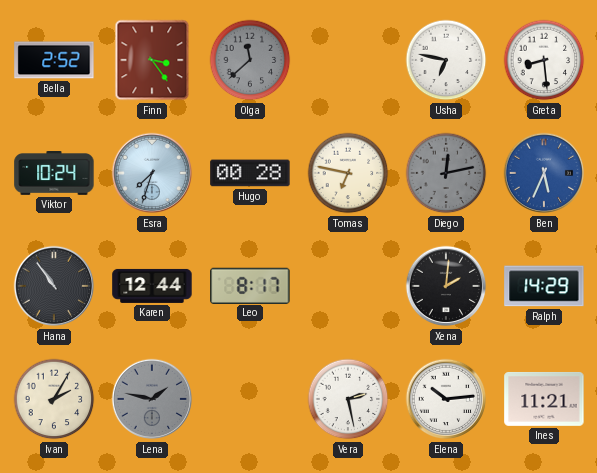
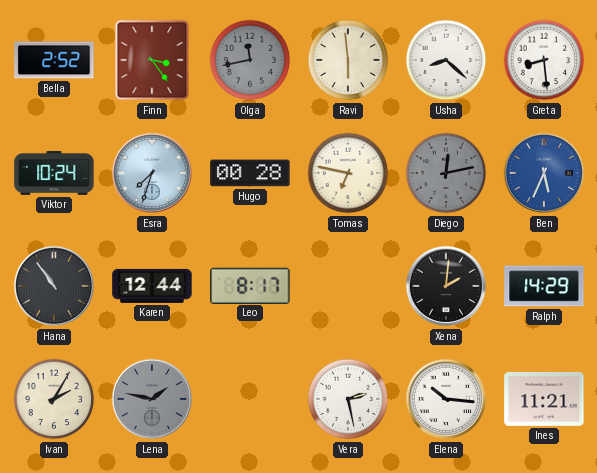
Olga: 11:38 -> 11:43
Ravi: none -> 5:59
Usha: 6:47 -> 8:22
Elena: 10:14 -> 10:16
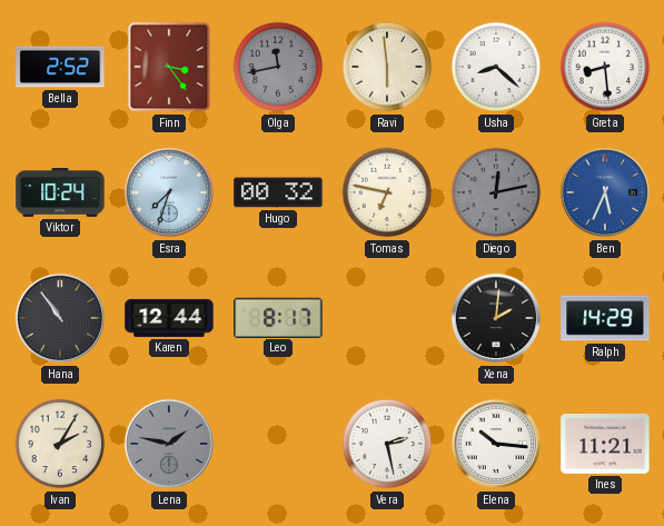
Hugo: 00:28 -> 00:32
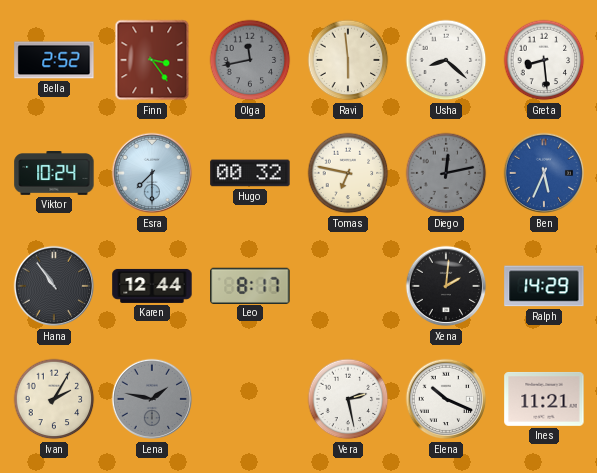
Esra: 7:33 -> 7:30
Elena: 10:16 -> 10:19
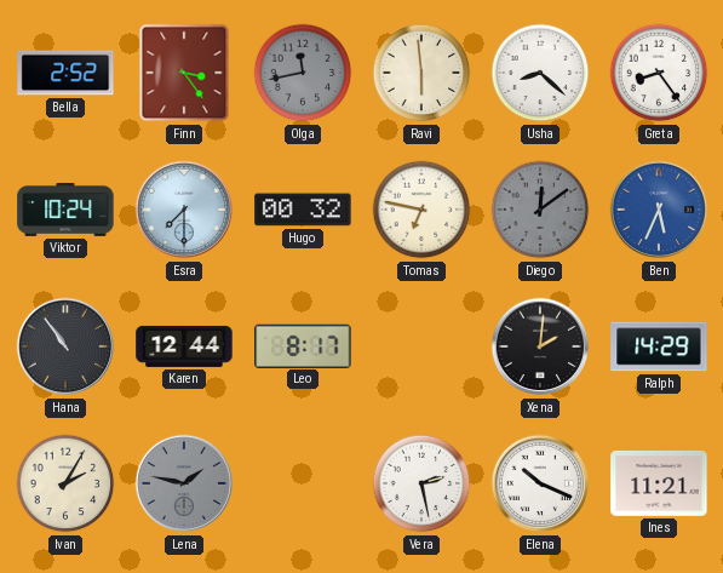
Greta: 8:29 -> 8:24
Diego: 12:13 -> 12:09
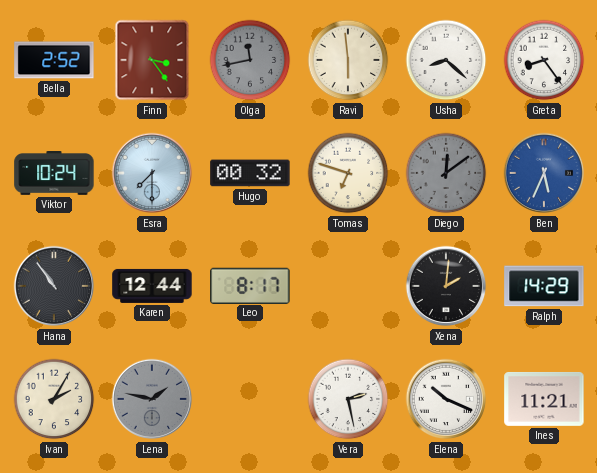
Tomas: 6:47 -> 6:48
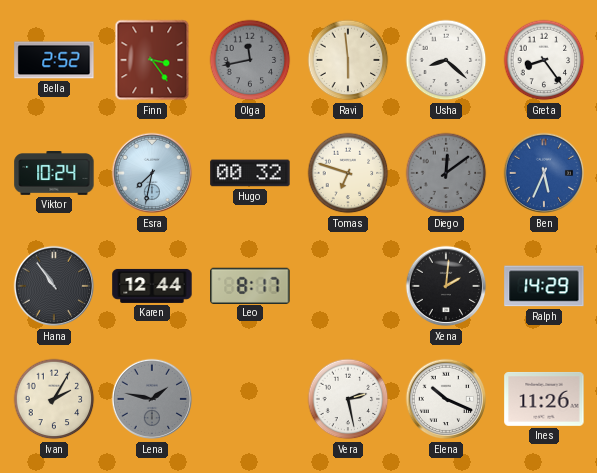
Esra: 7:30 -> 7:32
Ines: 11:21 -> 11:26
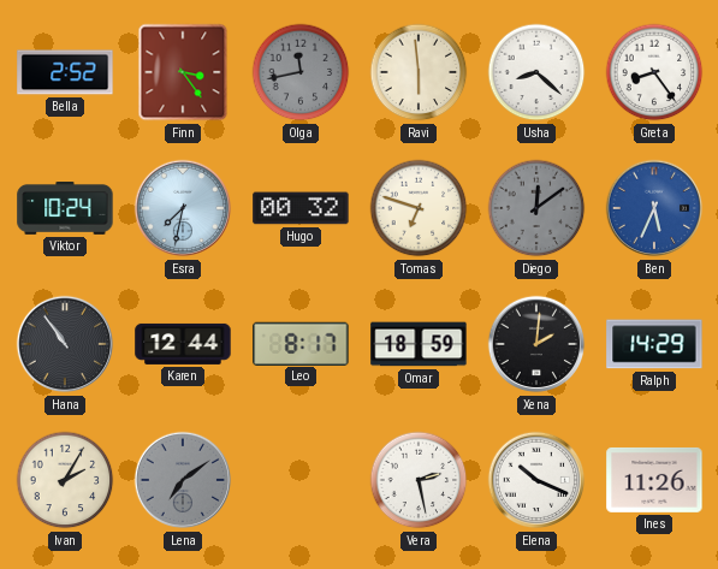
Omar: none -> 18:59
Lena: 1:47 -> 7:09
